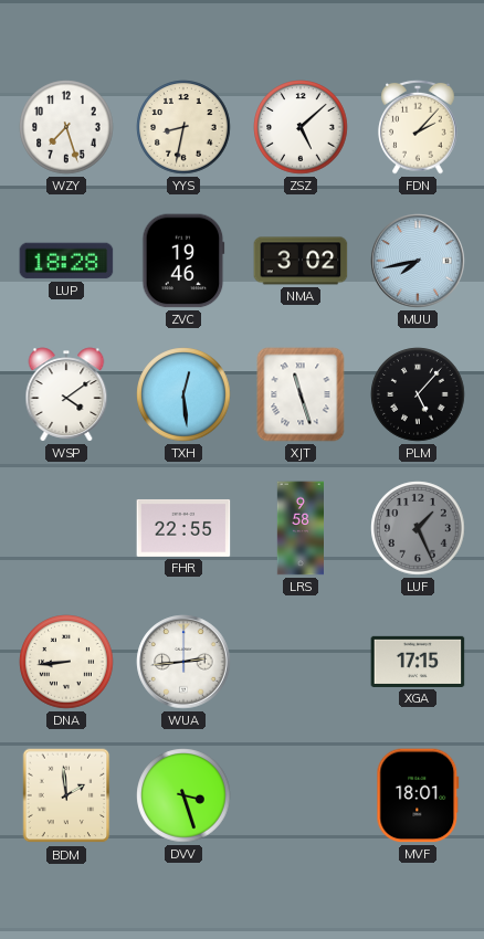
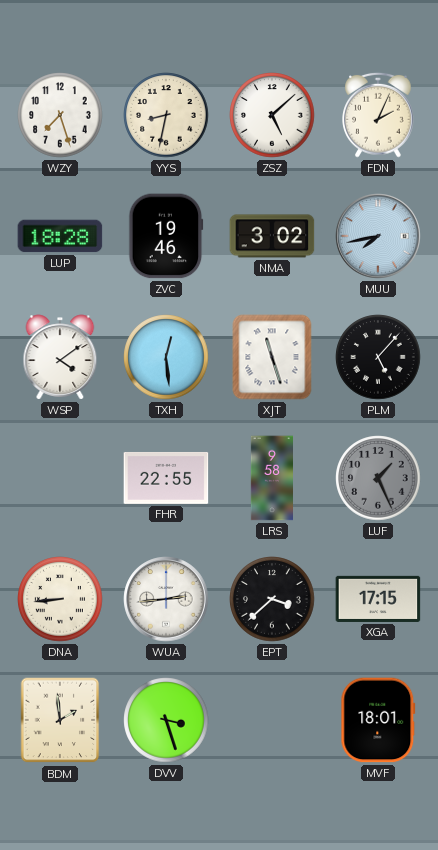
FDN: 2:07 -> 2:04
EPT: none -> 3:38
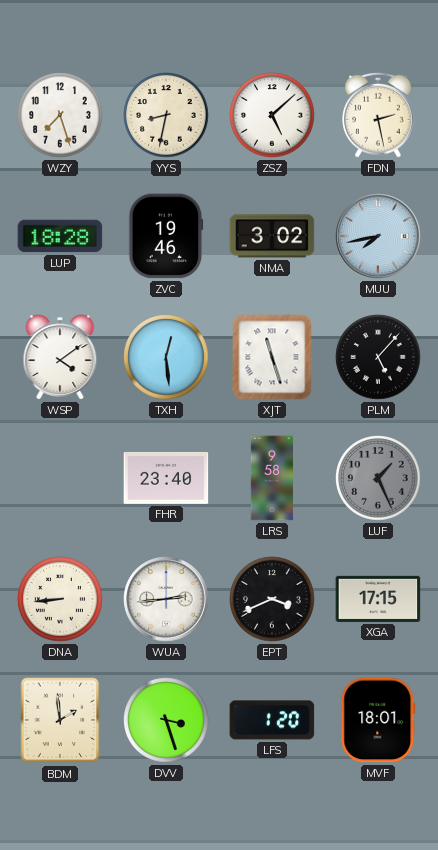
FDN: 2:04 -> 2:28
FHR: 22:55 -> 23:40
EPT: 3:38 -> 3:41
LFS: none -> 1:20
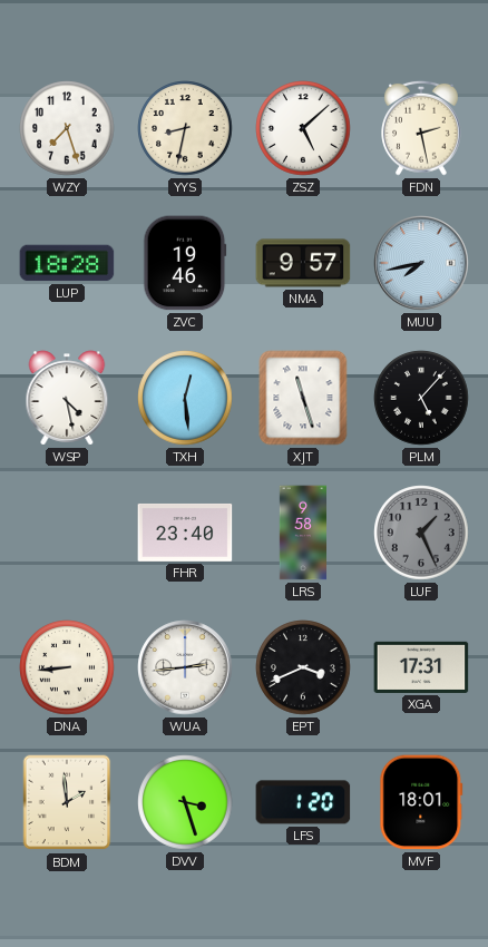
NMA: 3:02 -> 9:57
WSP: 4:09 -> 4:28
XGA: 17:15 -> 17:31
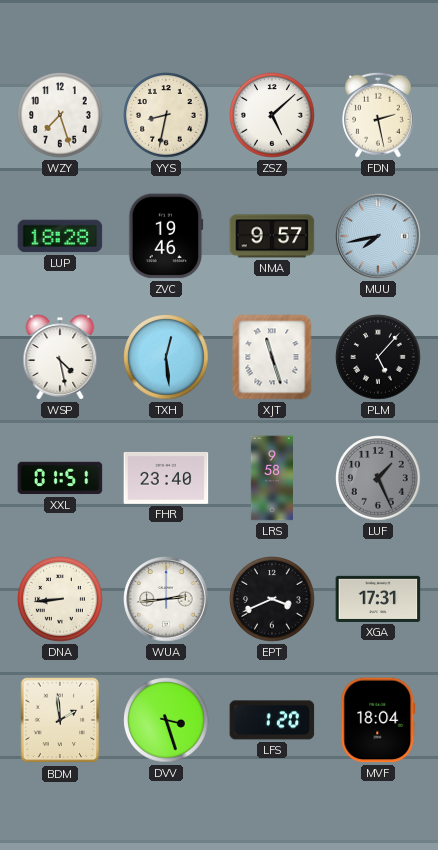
XXL: none -> 01:51
MVF: 18:01 -> 18:04
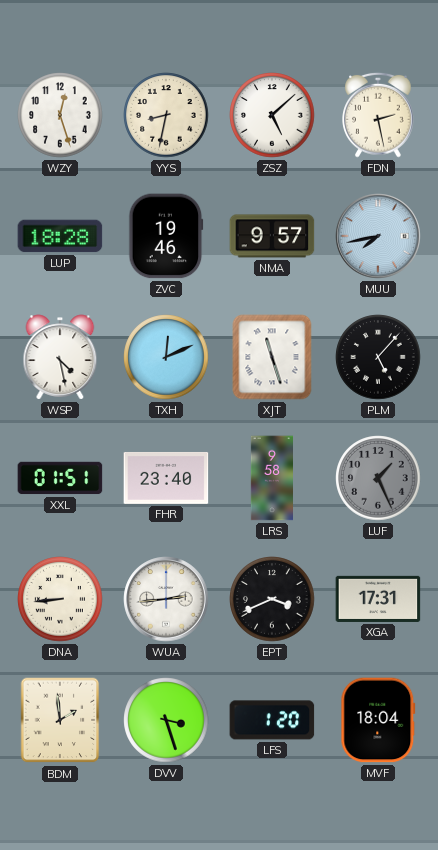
WZY: 7:27 -> 12:27
TXH: 12:29 -> 12:11
